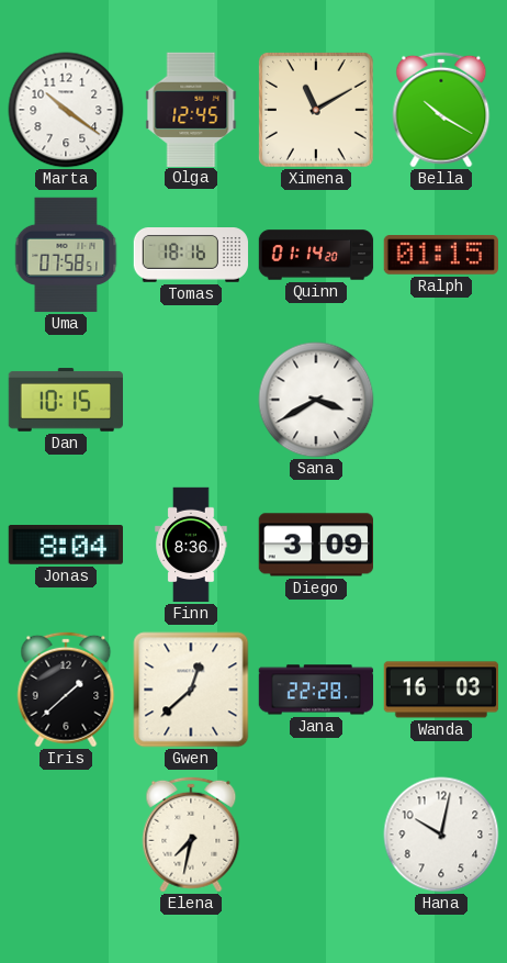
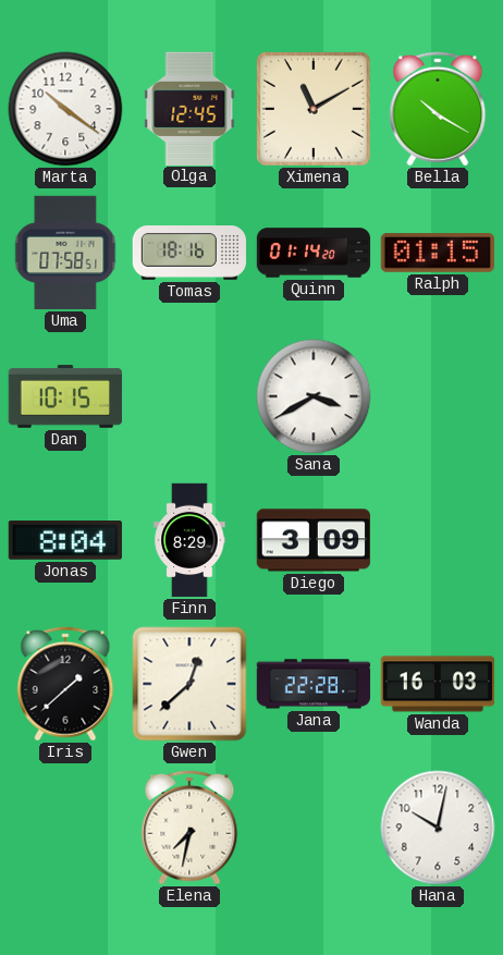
Finn: 8:36 -> 8:29
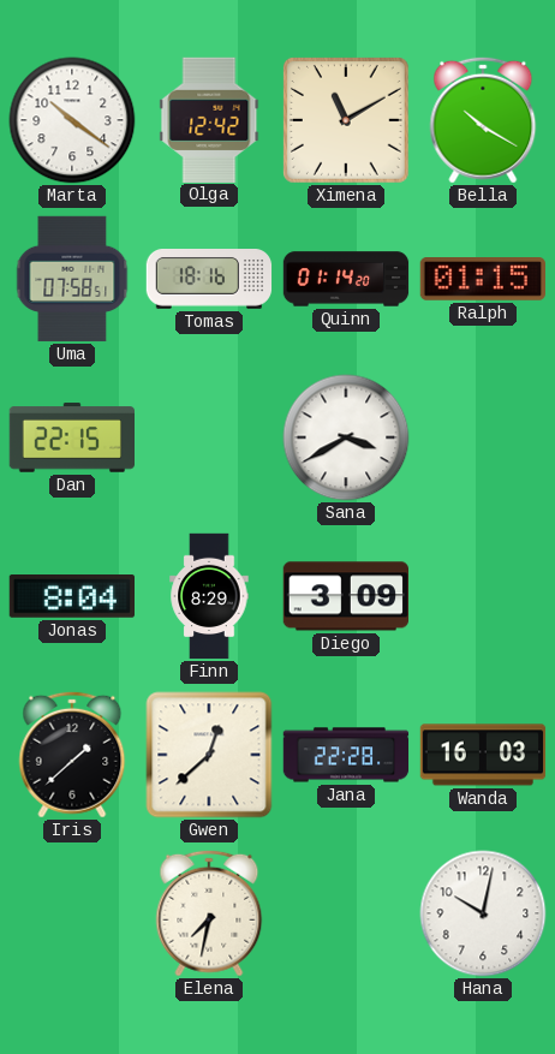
Olga: 12:45 -> 12:42
Dan: 10:15 -> 22:15
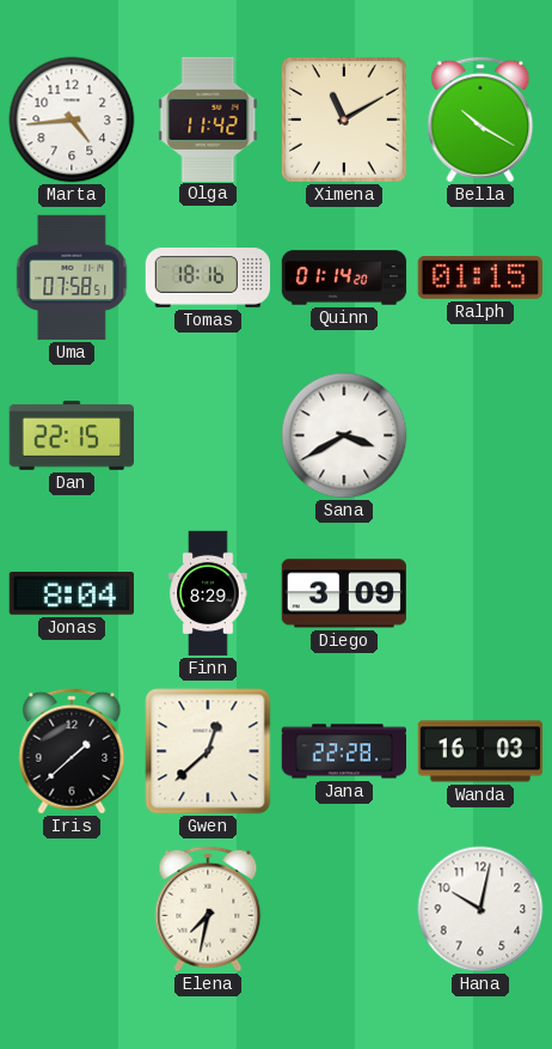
Marta: 10:21 -> 4:44
Olga: 12:42 -> 11:42
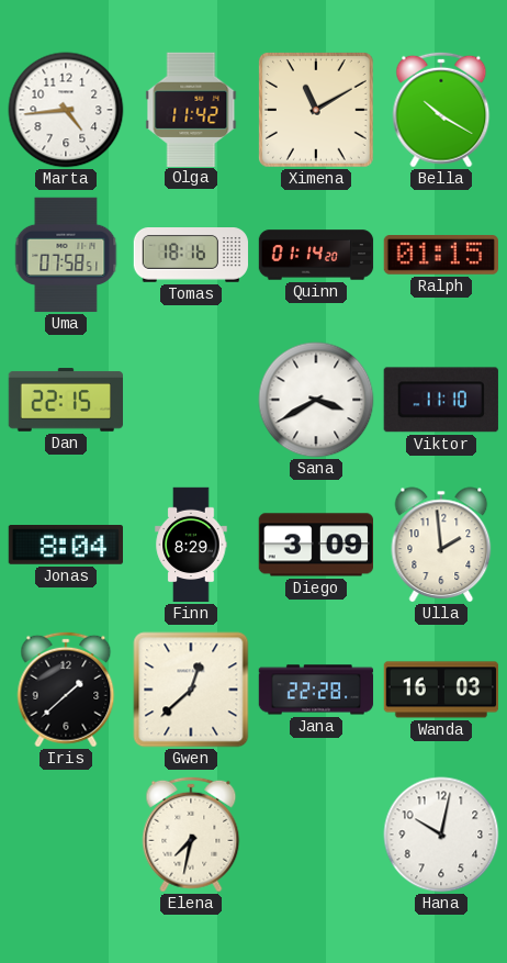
Viktor: none -> 11:10
Ulla: none -> 1:59
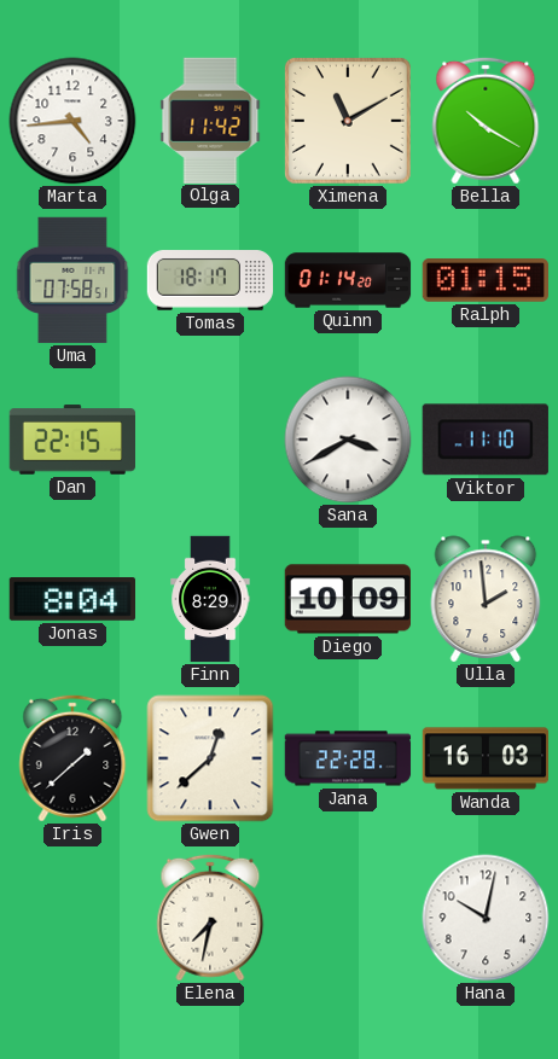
Tomas: 18:16 -> 18:17
Diego: 3:09 -> 10:09
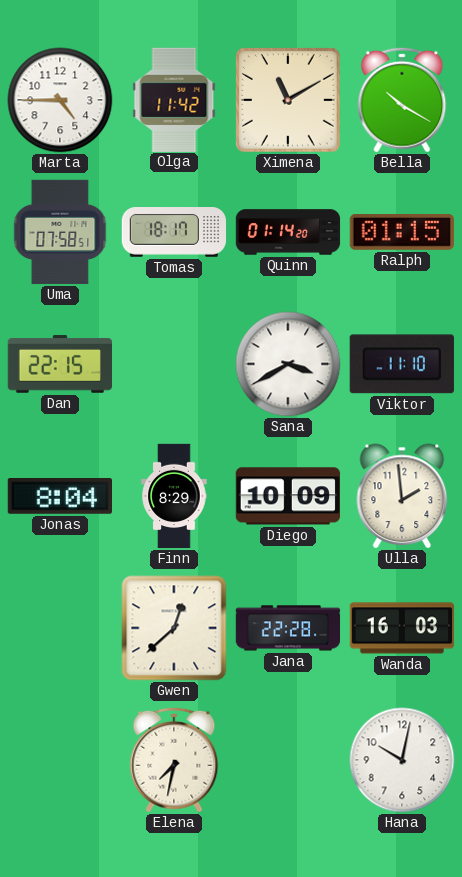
Marta: 4:44 -> 4:45
Iris: 1:38 -> none
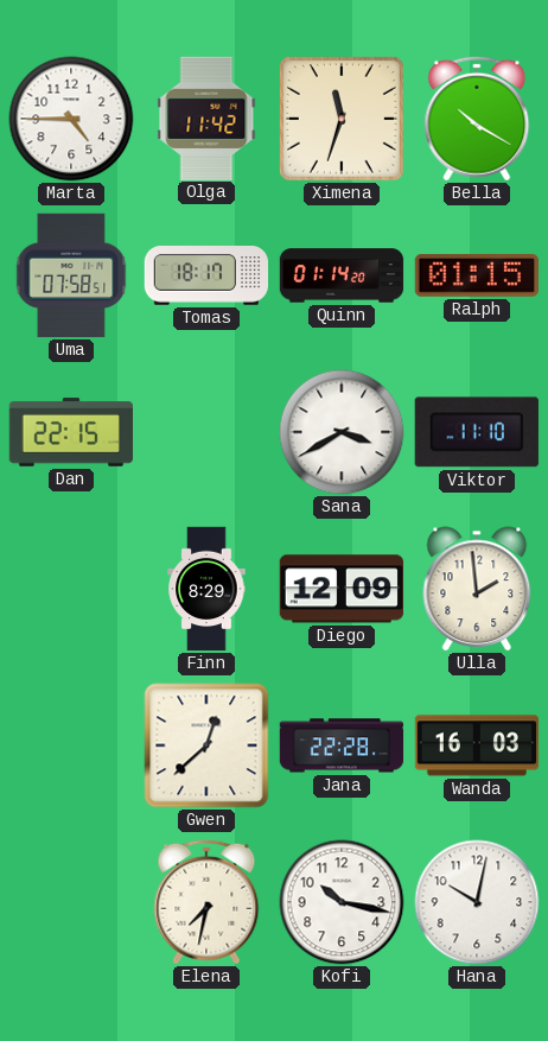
Ximena: 11:10 -> 11:33
Jonas: 8:04 -> none
Diego: 10:09 -> 12:09
Kofi: none -> 10:17
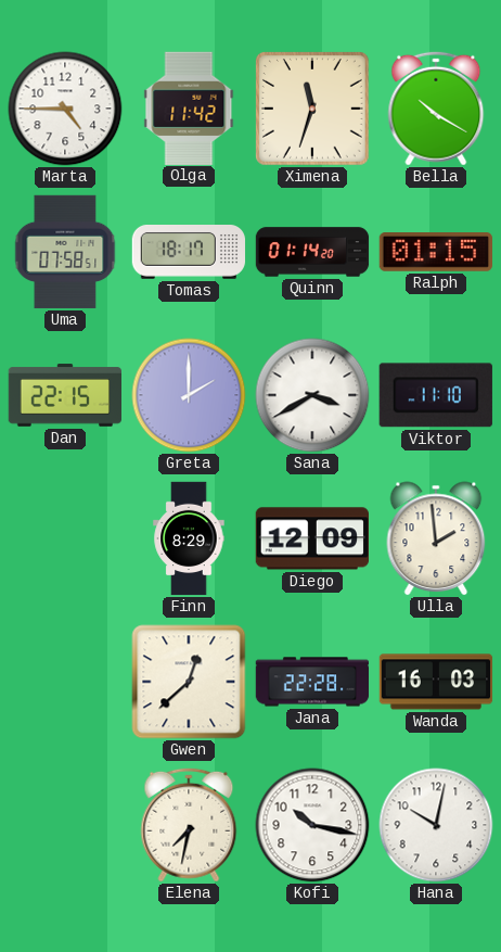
Greta: none -> 2:00
